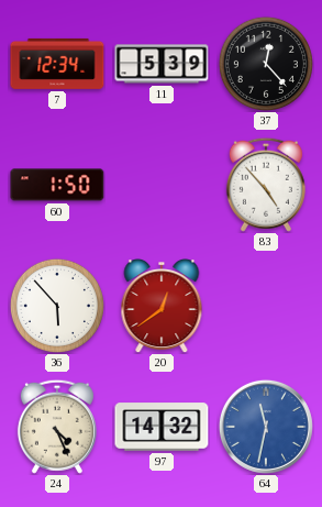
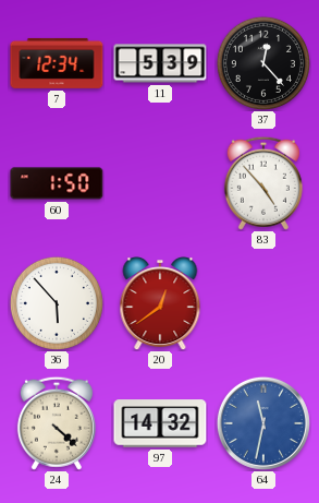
24: 4:26 -> 4:22
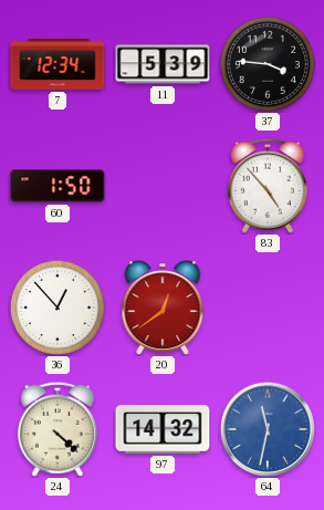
37: 12:23 -> 3:46
36: 5:53 -> 12:53
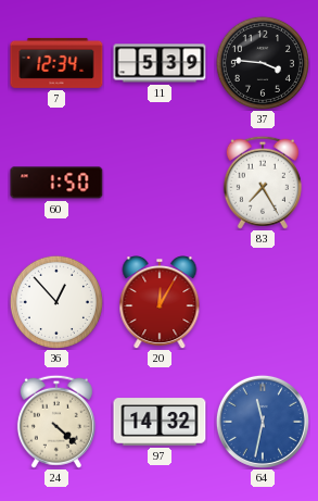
83: 4:53 -> 7:25
20: 12:39 -> 12:05
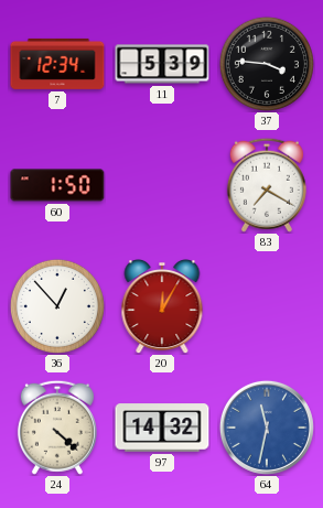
83: 7:25 -> 7:20
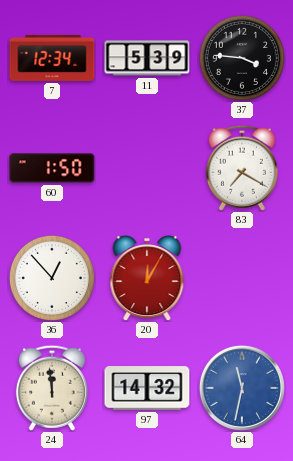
24: 4:22 -> 11:59
